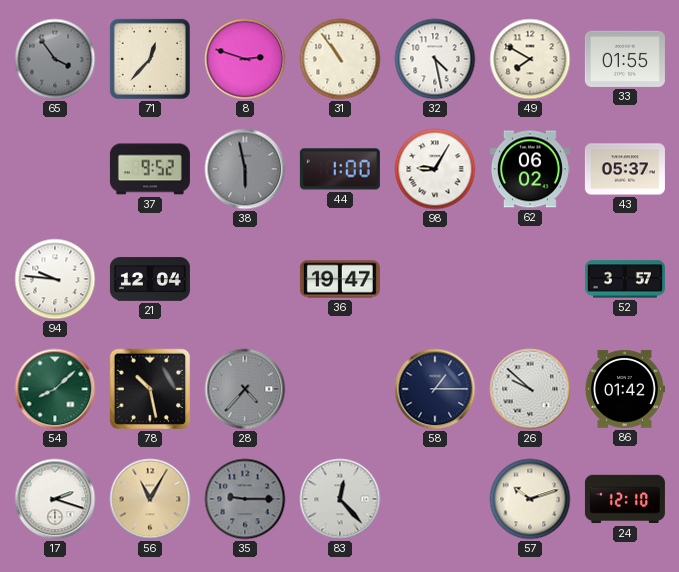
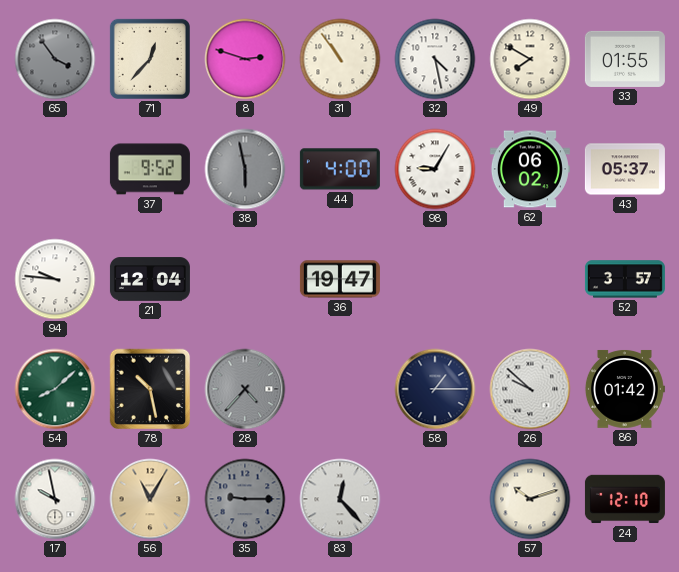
44: 1:00 -> 4:00
17: 2:18 -> 9:58
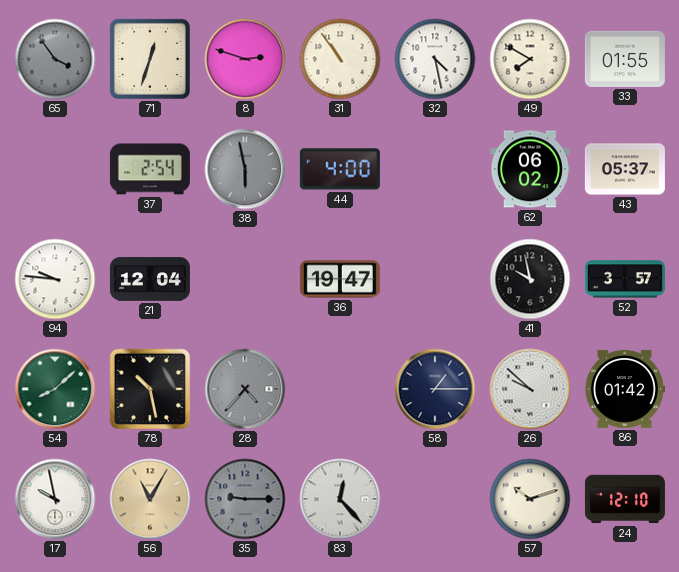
71: 12:37 -> 12:33
37: 9:52 -> 2:54
98: 9:05 -> none
41: none -> 9:58
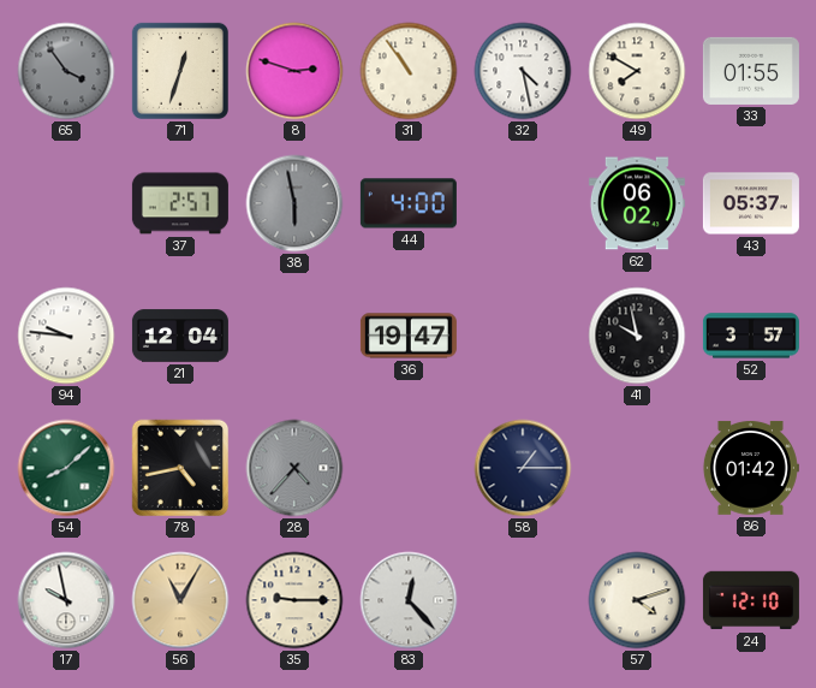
37: 2:54 -> 2:57
78: 10:28 -> 4:43
26: 9:52 -> none
35 dial: grey -> cream
57: 10:12 -> 4:12
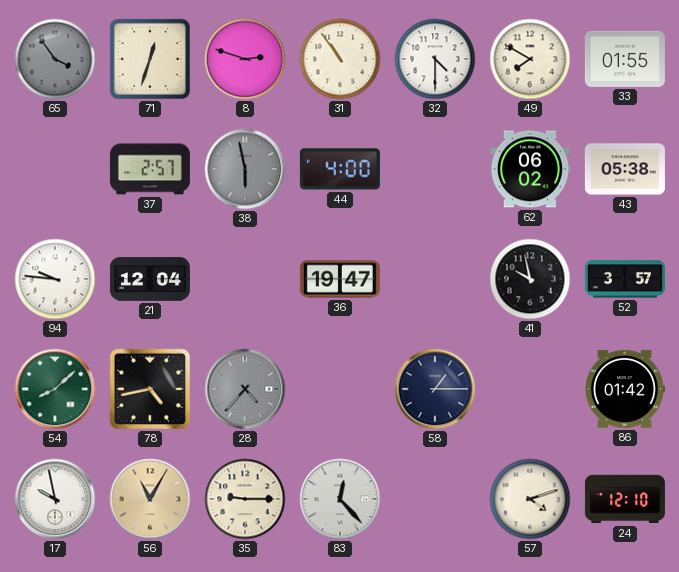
32: 4:28 -> 4:30
43: 05:37 -> 05:38
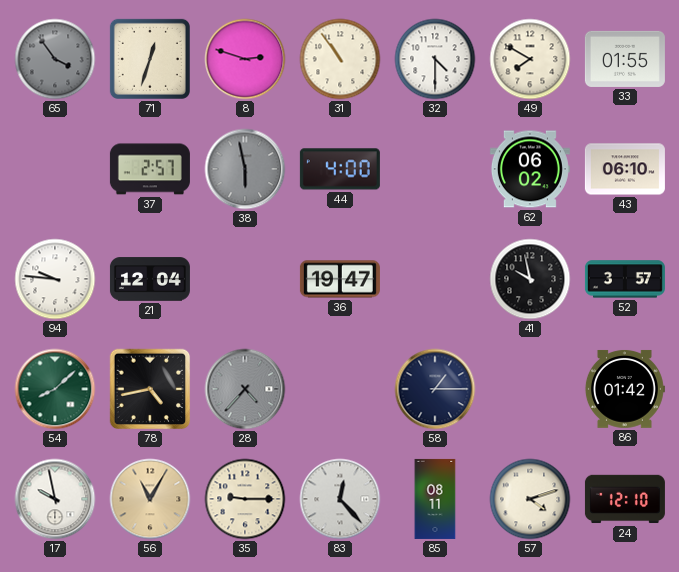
43: 05:38 -> 06:10
85: none -> 08:11
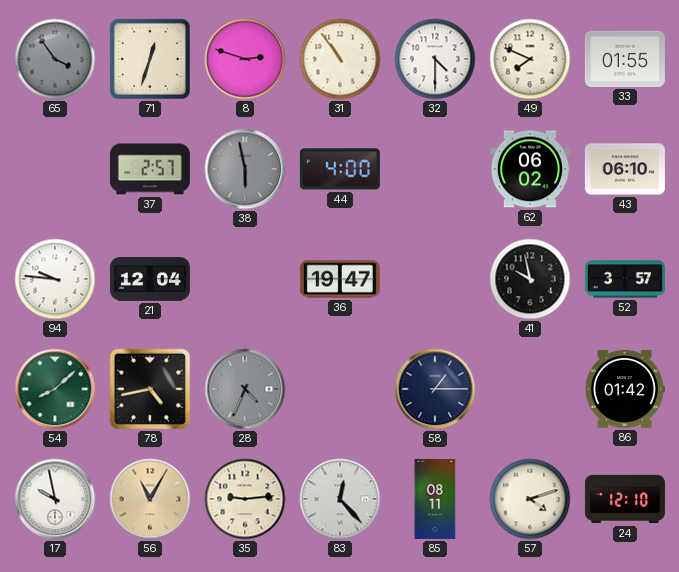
49: 7:50 -> 7:49
28: 4:37 -> 4:34
35: 9:15 -> 9:14
